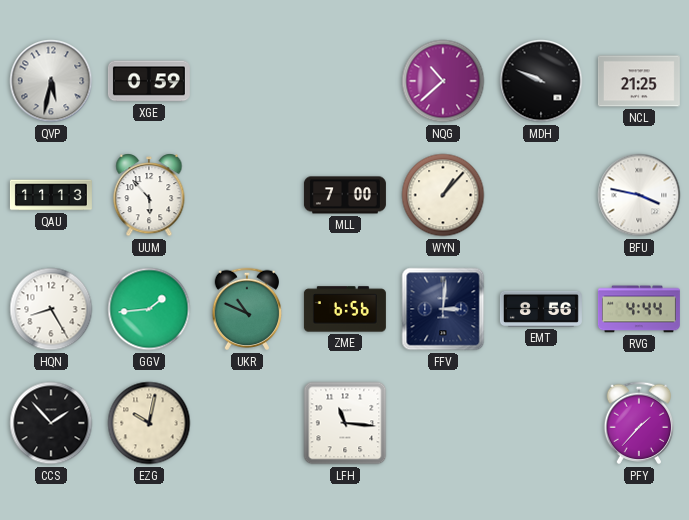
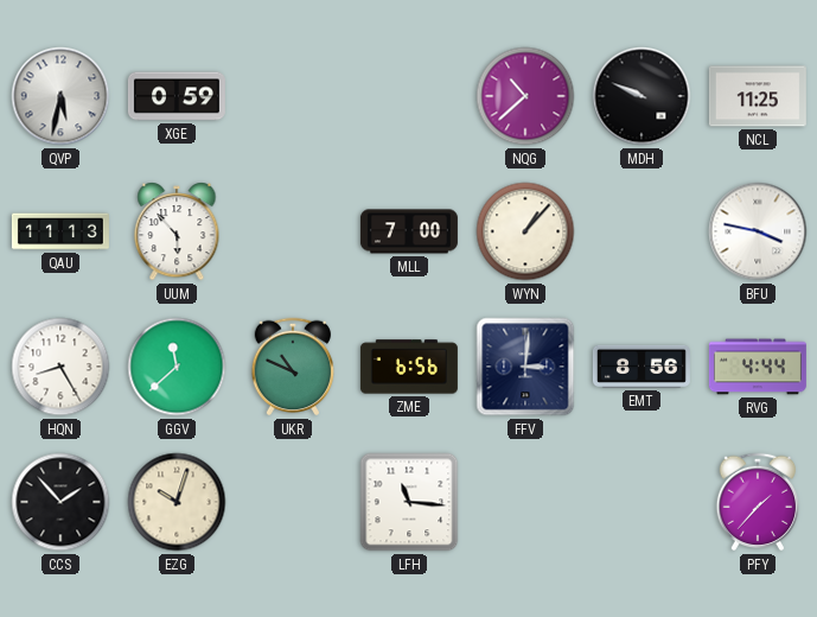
NCL: 21:25 -> 11:25
GGV: 1:44 -> 11:38
EZG: 10:02 -> 10:03
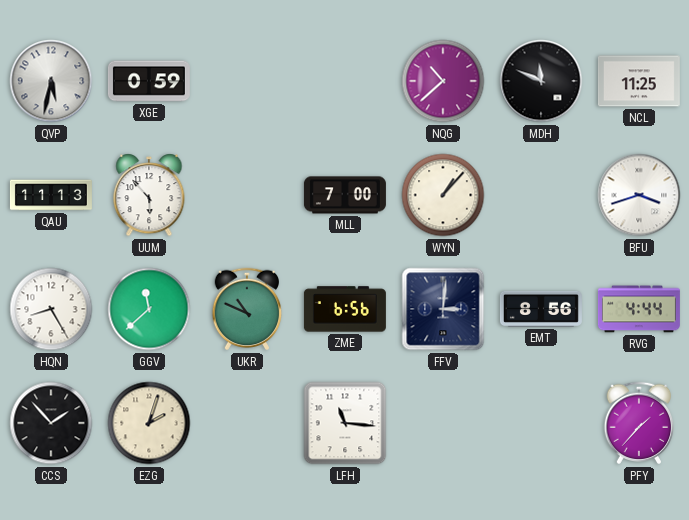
MDH: 9:49 -> 11:49
BFU: 3:47 -> 3:42
EZG: 10:03 -> 2:03
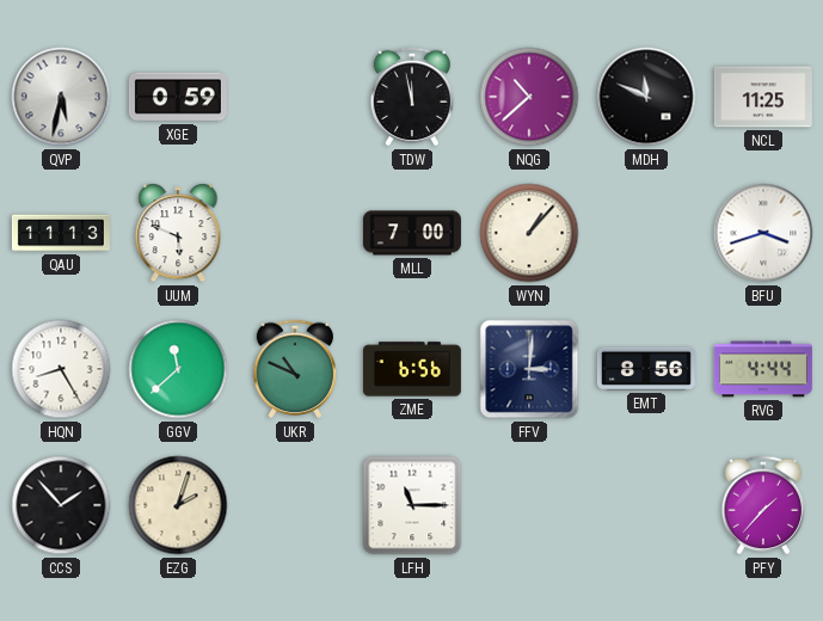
TDW: none -> 11:58
UUM: 5:53 -> 5:49
LFH: 11:16 -> 11:15
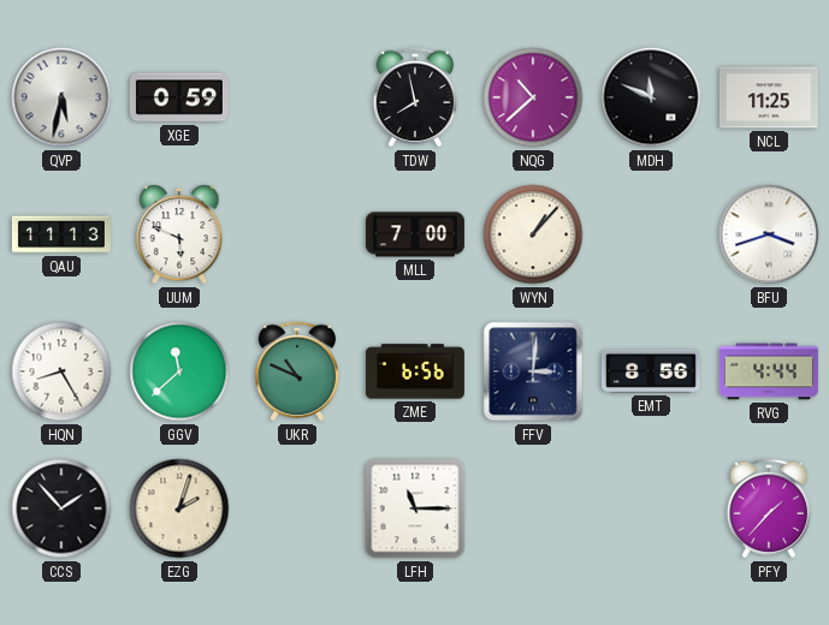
TDW: 11:58 -> 7:58
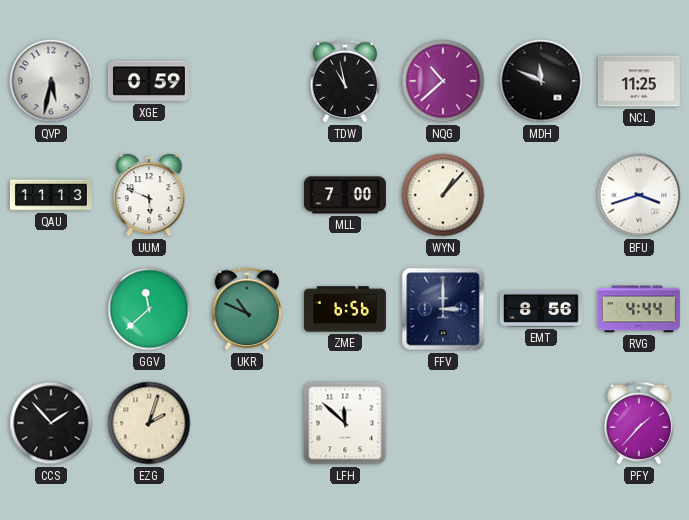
TDW: 7:58 -> 10:58
HQN: 8:25 -> none
FFV: 3:01 -> 3:00
LFH: 11:15 -> 11:52
